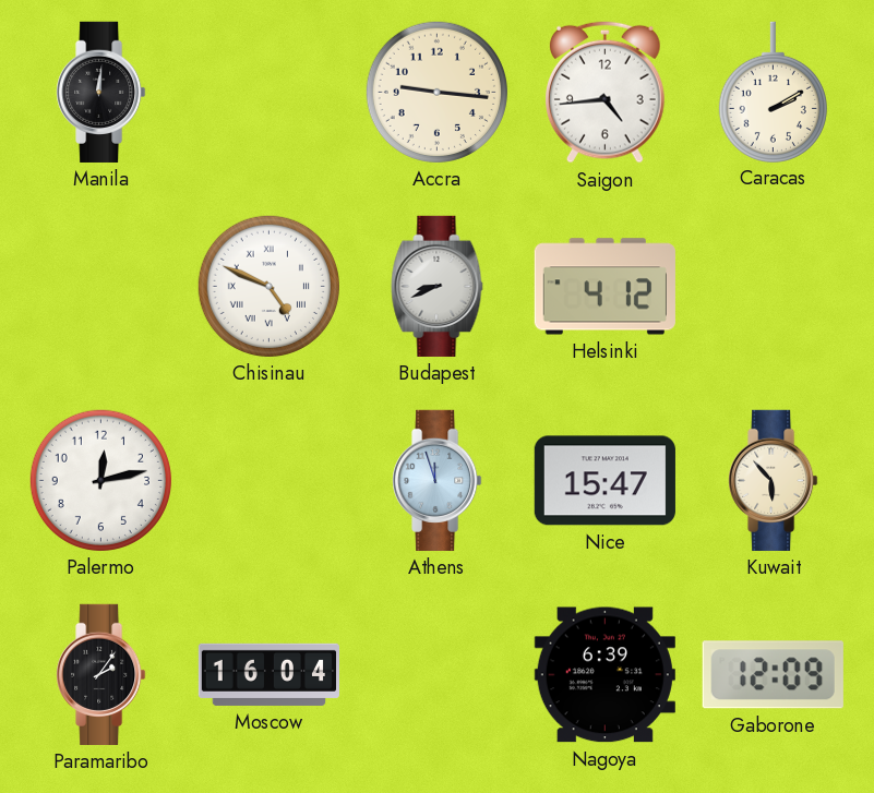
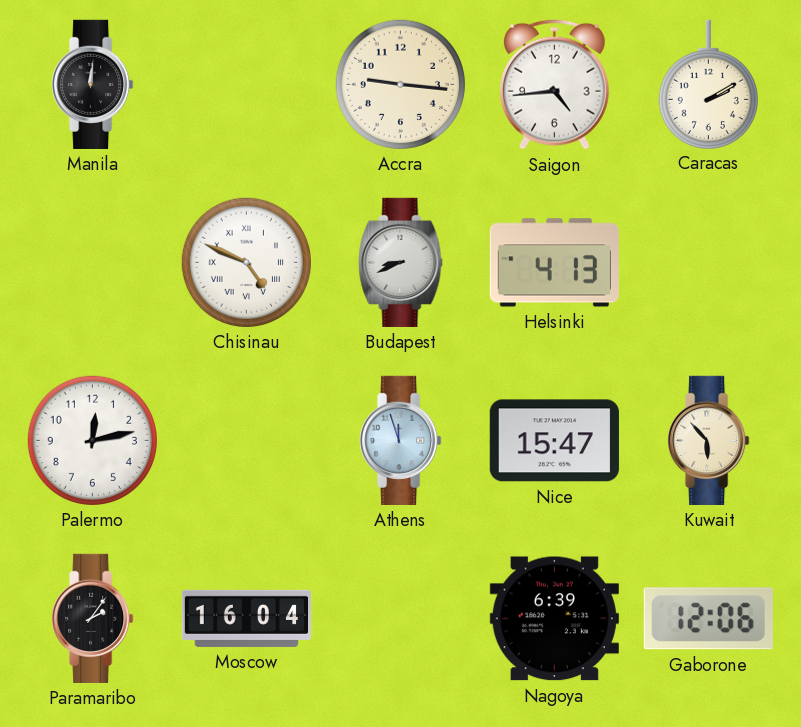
Helsinki: 4:12 -> 4:13
Gaborone: 12:09 -> 12:06
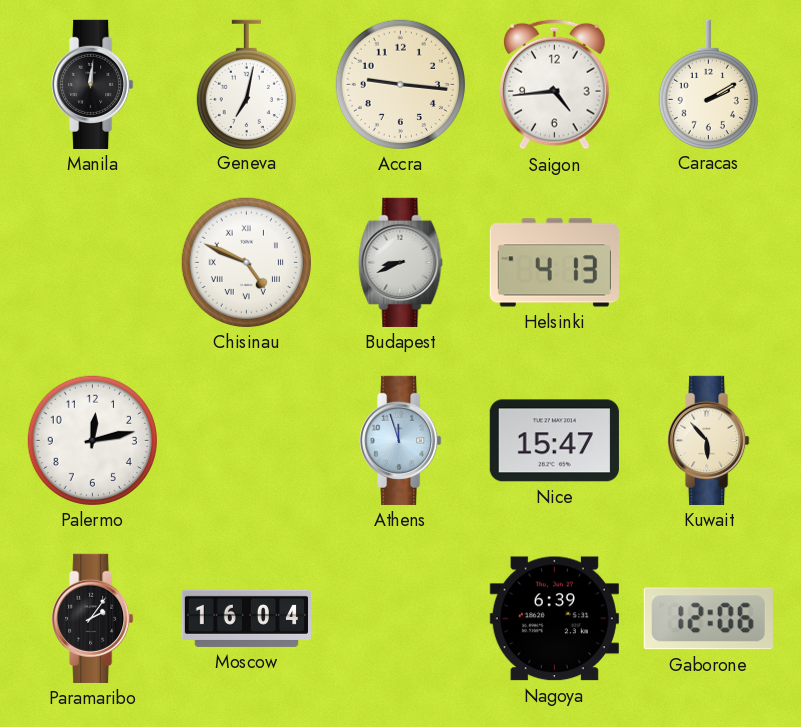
Geneva: none -> 7:02
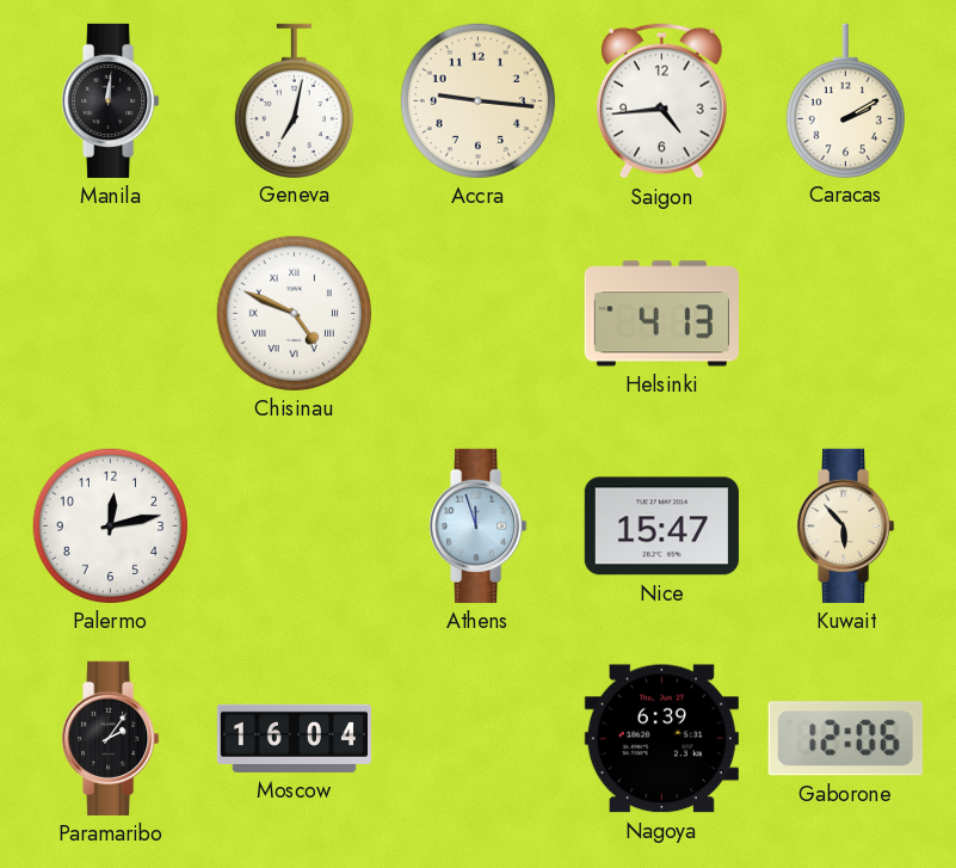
Budapest: 8:41 -> none
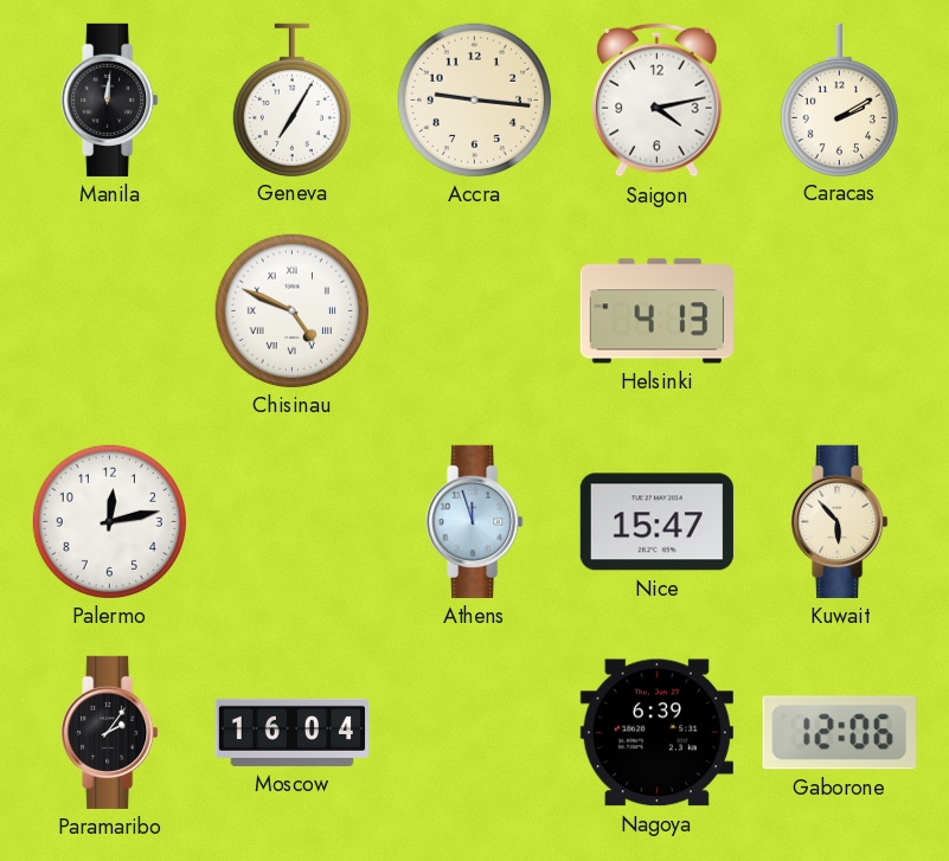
Geneva: 7:02 -> 7:05
Saigon: 4:44 -> 4:13
